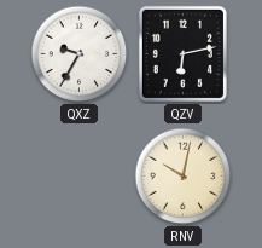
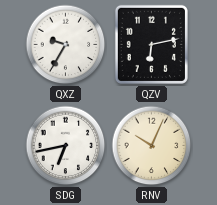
SDG: none -> 6:43
RNV: 10:02 -> 10:04
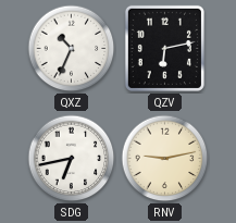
QXZ: 9:35 -> 10:34
RNV: 10:04 -> 9:13
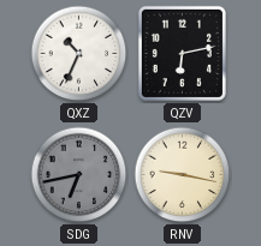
SDG dial: white -> grey
RNV: 9:13 -> 9:17
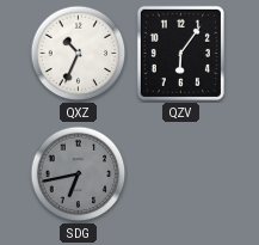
QZV: 6:13 -> 6:06
RNV: 9:17 -> none
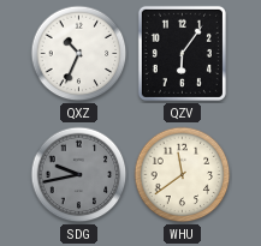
SDG: 6:43 -> 9:43
WHU: none -> 11:39
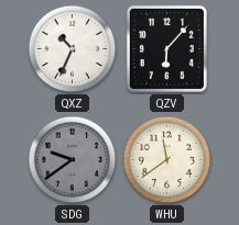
QZV: 6:06 -> 6:07
SDG: 9:43 -> 9:39
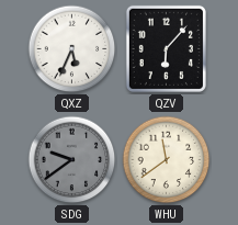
QXZ: 10:34 -> 5:34
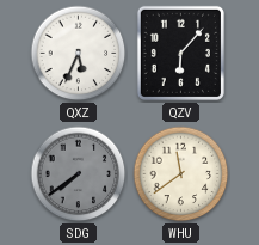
SDG: 9:39 -> 7:39
